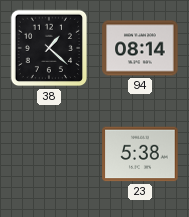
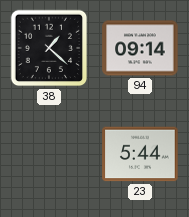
94: 08:14 -> 09:14
23: 5:38 -> 5:44
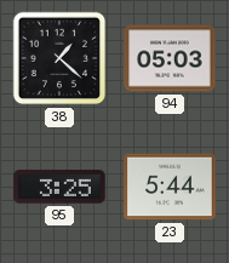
94: 09:14 -> 05:03
95: none -> 3:25
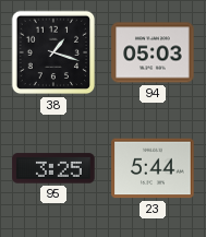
38: 1:22 -> 1:18
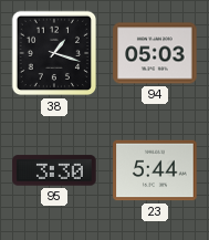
95: 3:25 -> 3:30
